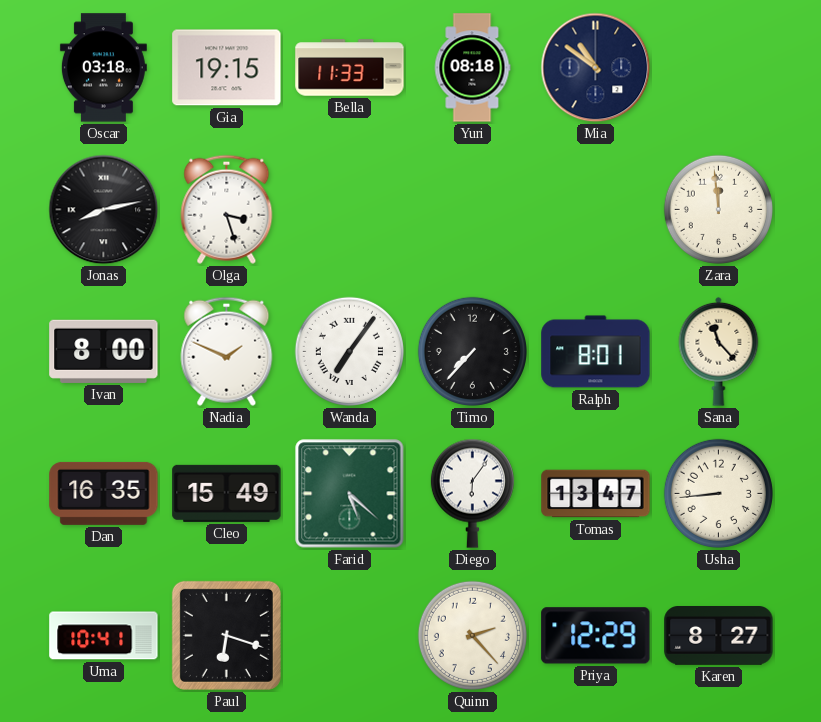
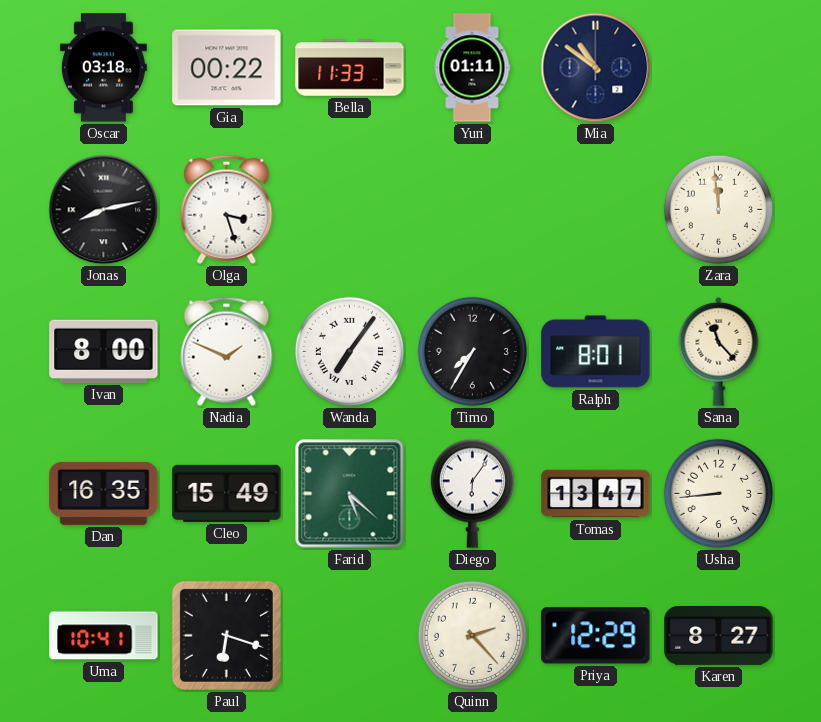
Gia: 19:15 -> 00:22
Yuri: 08:18 -> 01:11
Timo: 7:37 -> 7:35
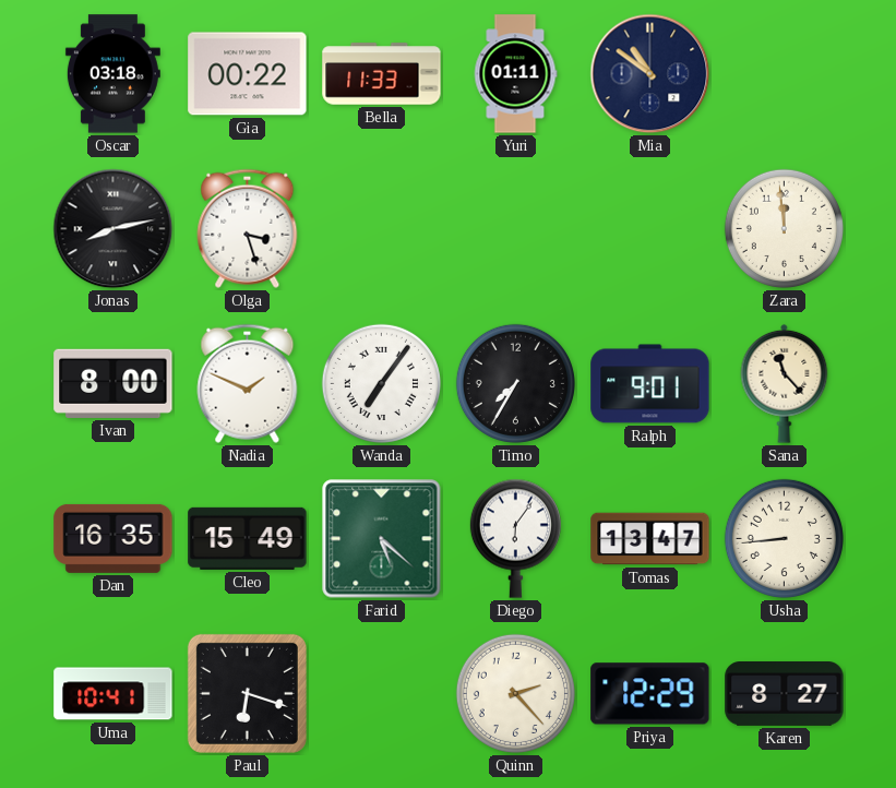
Ralph: 8:01 -> 9:01
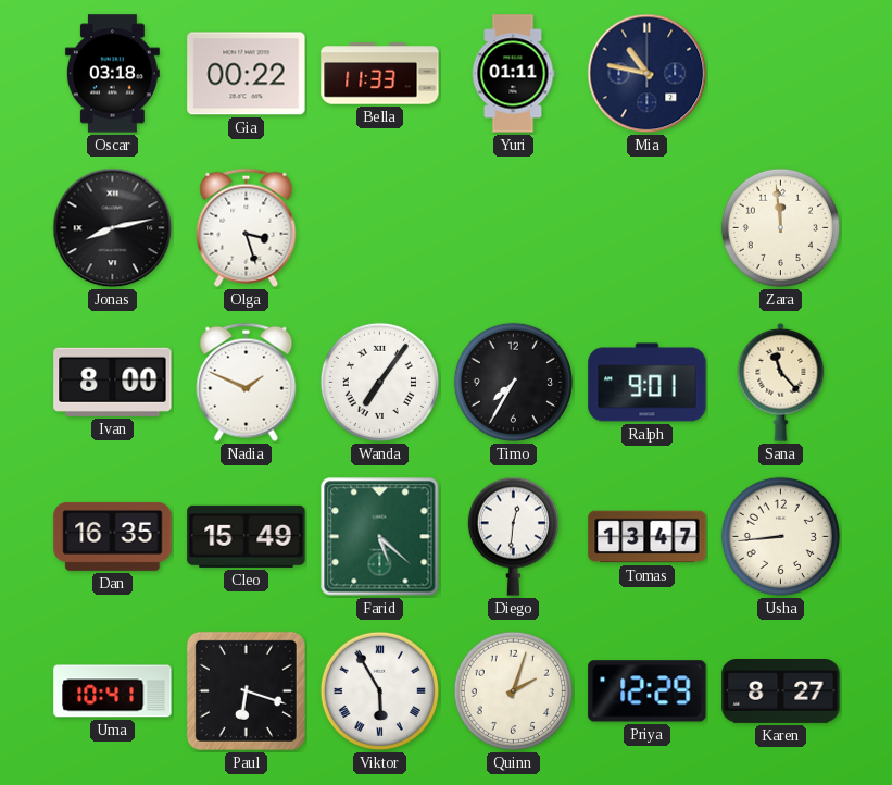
Mia: 10:51 -> 10:47
Diego: 6:06 -> 12:31
Viktor: none -> 5:55
Quinn: 2:23 -> 2:03
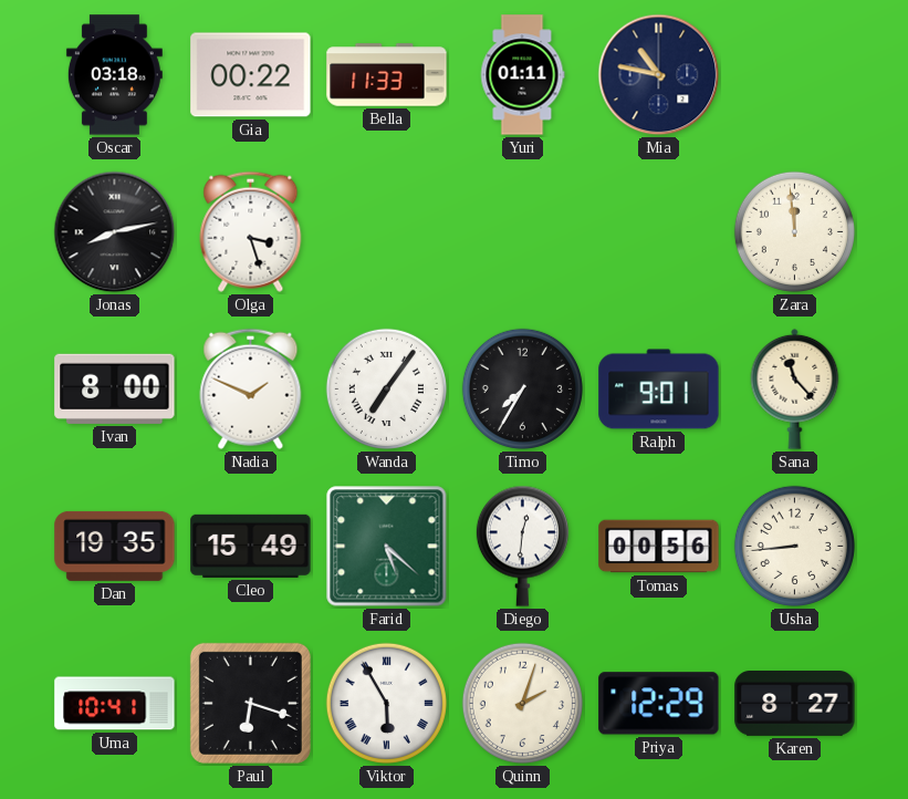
Dan: 16:35 -> 19:35
Tomas: 13:47 -> 00:56
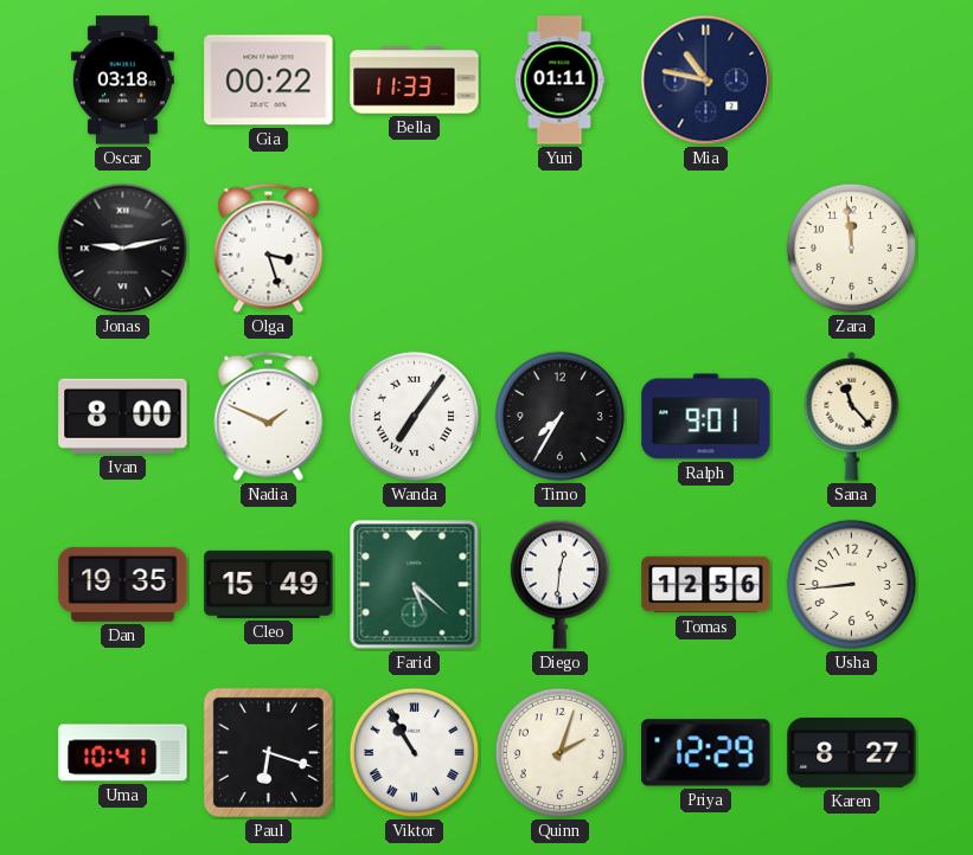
Jonas: 8:13 -> 9:13
Tomas: 00:56 -> 12:56
Viktor: 5:55 -> 10:55
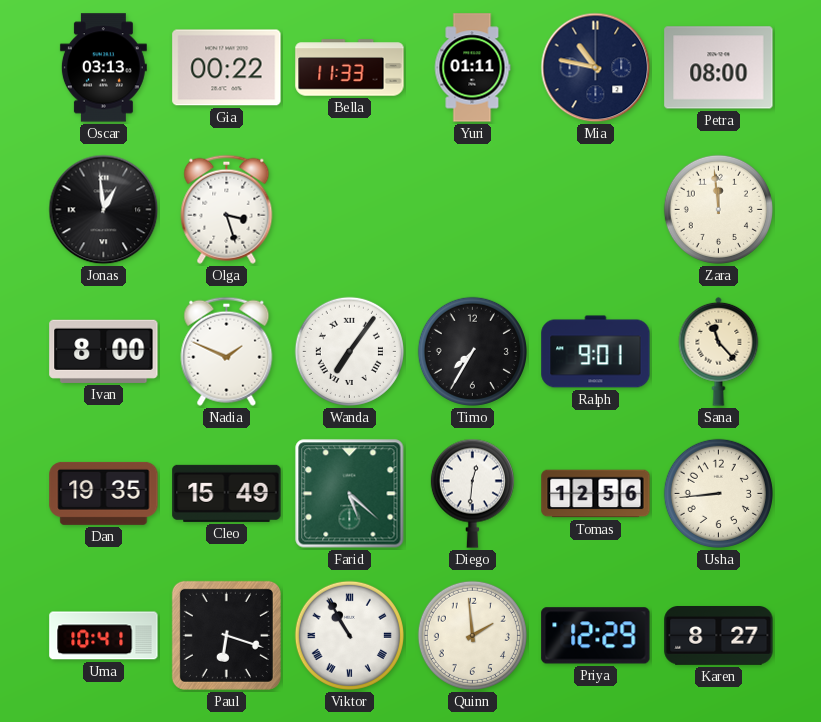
Oscar: 03:18 -> 03:13
Petra: none -> 08:00
Jonas: 9:13 -> 12:59
Quinn: 2:03 -> 1:59
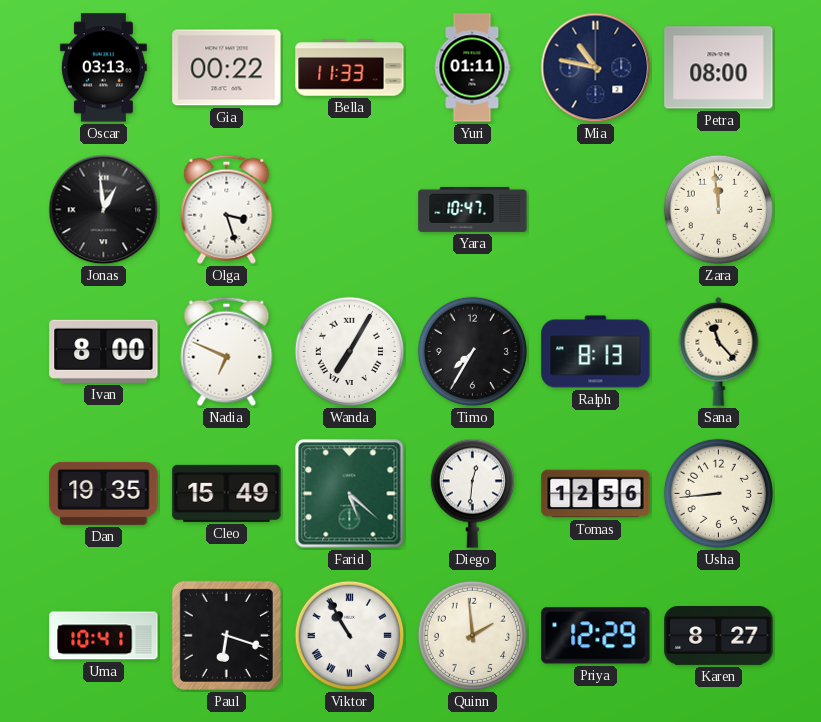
Yara: none -> 10:47
Nadia: 1:49 -> 6:49
Wanda: 7:06 -> 7:05
Ralph: 9:01 -> 8:13
